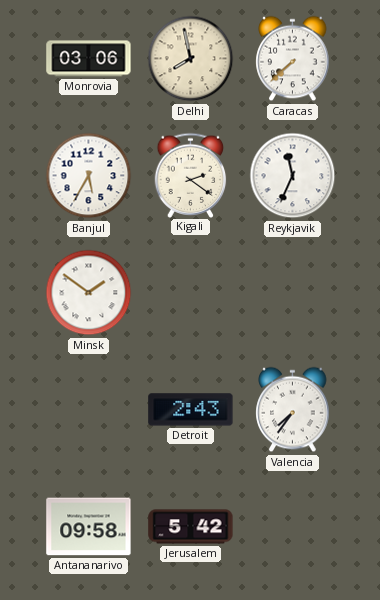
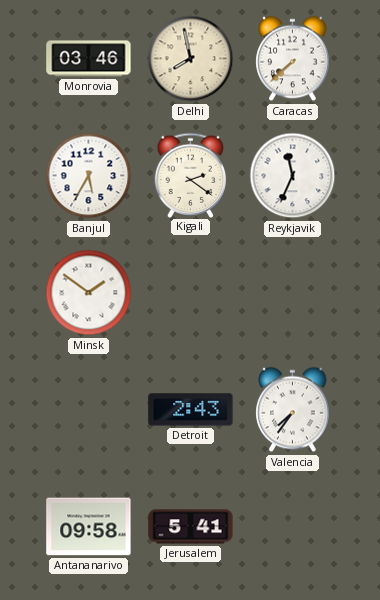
Monrovia: 03:06 -> 03:46
Jerusalem: 5:42 -> 5:41
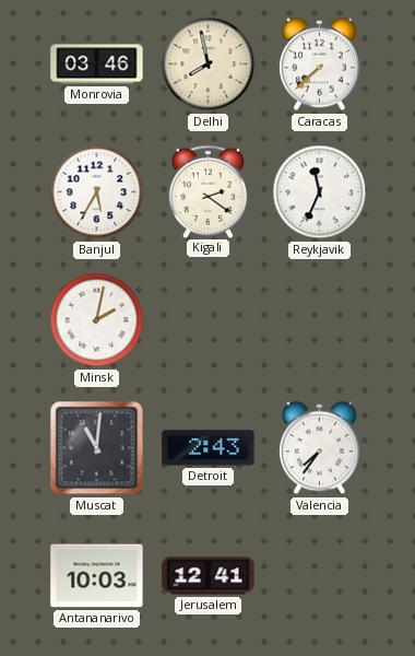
Minsk: 1:51 -> 2:02
Muscat: none -> 11:01
Antananarivo: 09:58 -> 10:03
Jerusalem: 5:41 -> 12:41
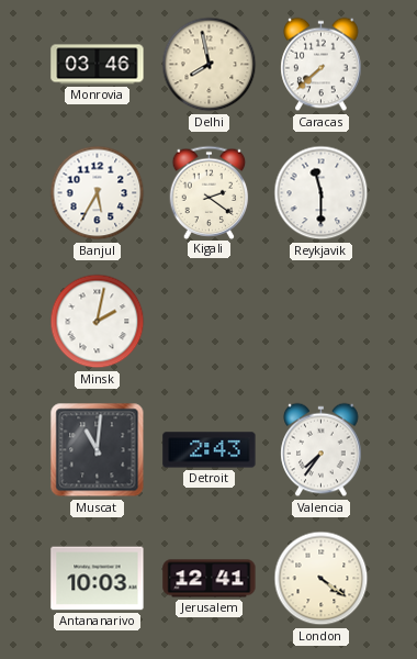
Reykjavik: 11:34 -> 11:30
London: none -> 4:21
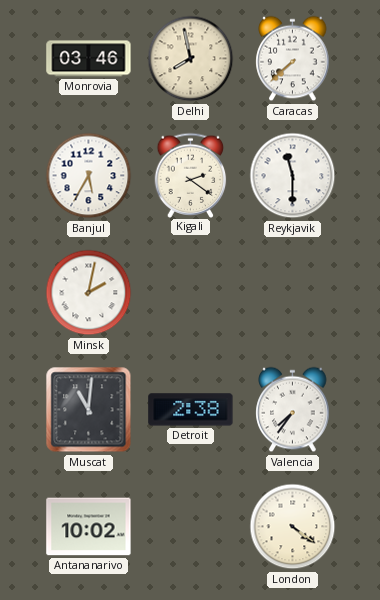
Detroit: 2:43 -> 2:38
Antananarivo: 10:03 -> 10:02
Jerusalem: 12:41 -> none
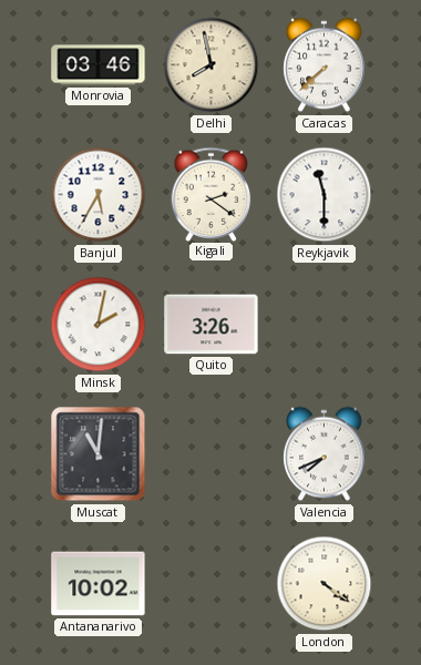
Quito: none -> 3:26
Detroit: 2:38 -> none
Valencia: 7:36 -> 7:41
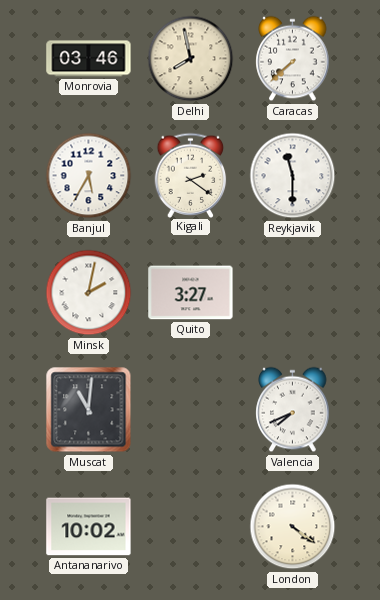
Quito: 3:26 -> 3:27
